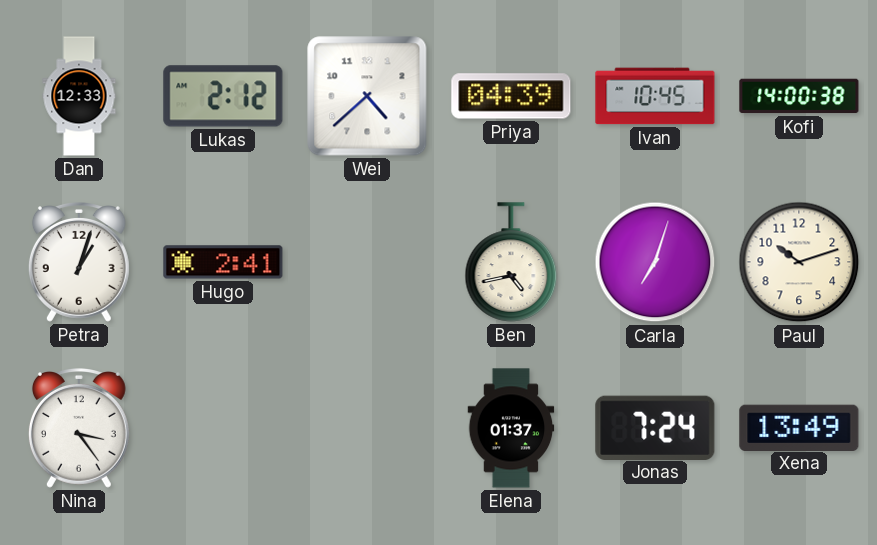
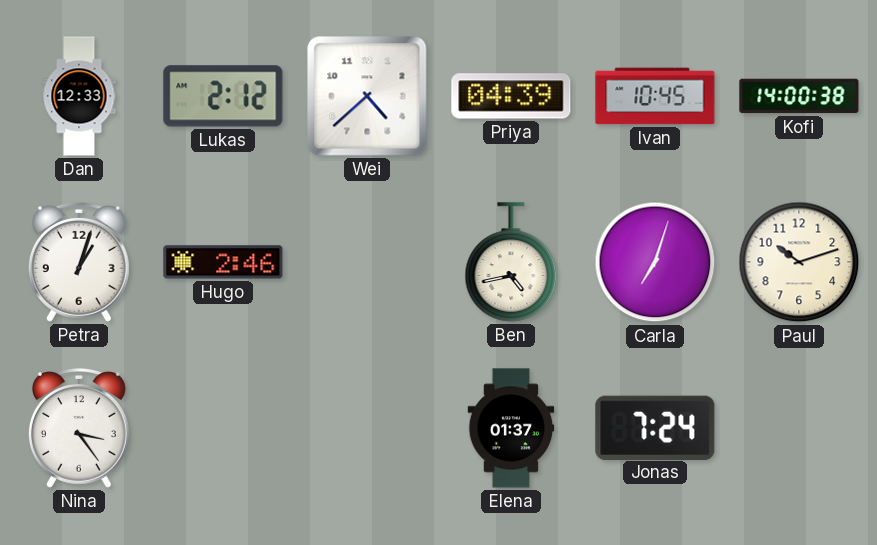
Hugo: 2:41 -> 2:46
Xena: 13:49 -> none
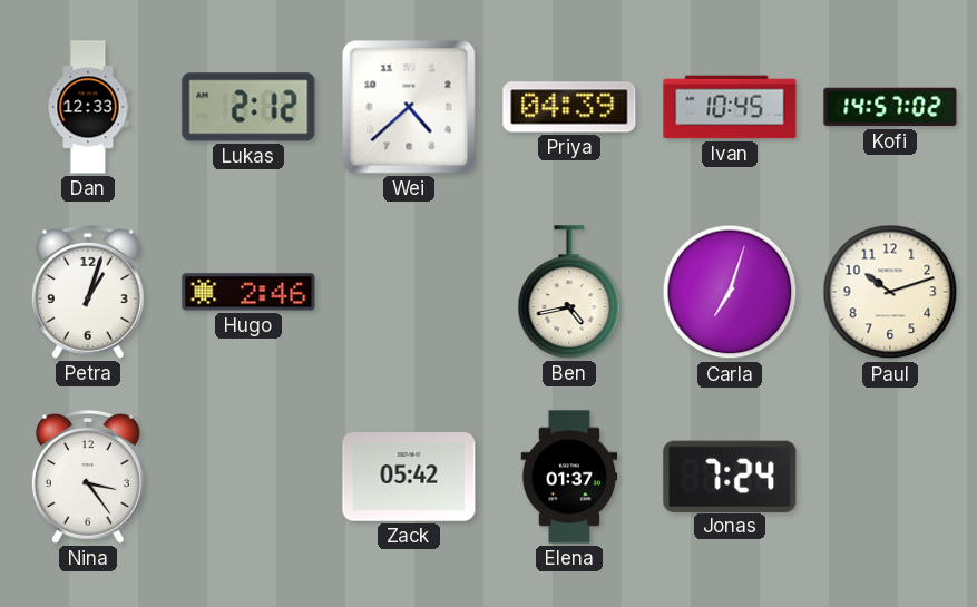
Kofi: 14:00 -> 14:57
Zack: none -> 05:42
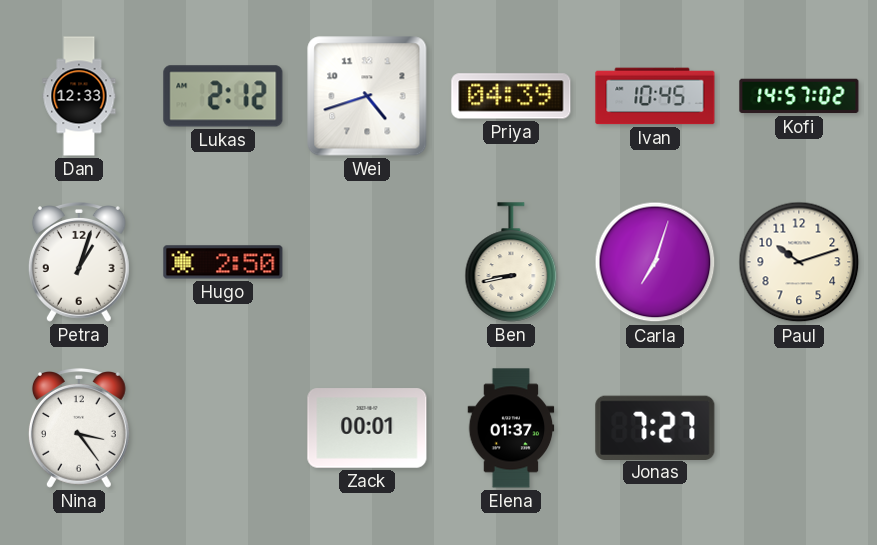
Wei: 4:38 -> 4:42
Hugo: 2:46 -> 2:50
Ben: 4:43 -> 8:43
Zack: 05:42 -> 00:01
Jonas: 7:24 -> 7:27
